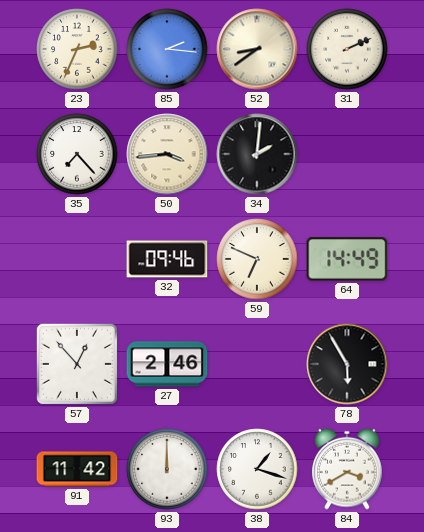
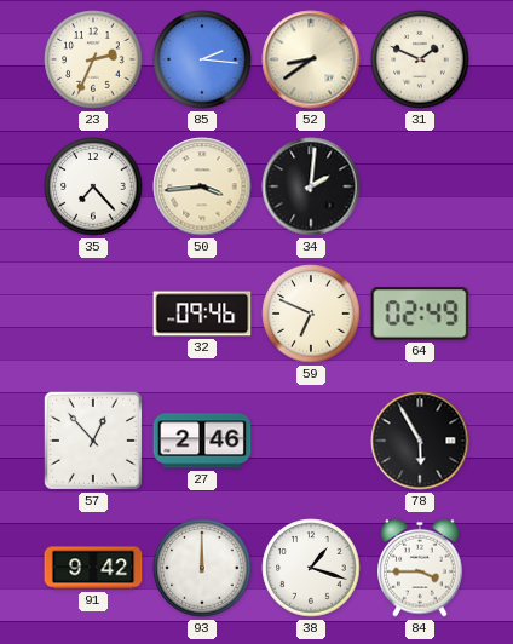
31: 2:11 -> 1:49
64: 14:49 -> 02:49
91: 11:42 -> 9:42
84: 3:40 -> 3:45
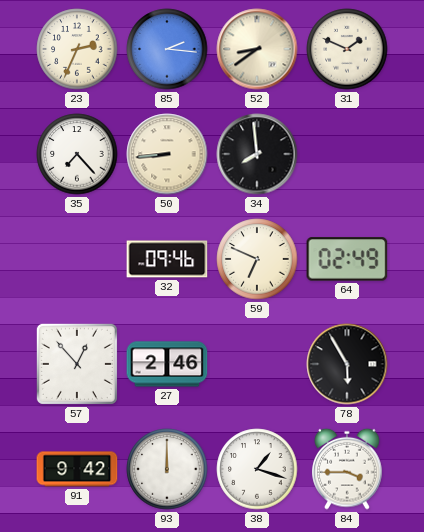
50: 3:44 -> 8:44
34: 2:01 -> 7:59
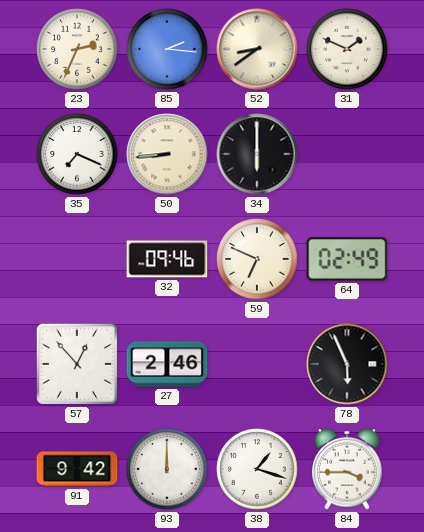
35: 7:23 -> 7:19
34: 7:59 -> 6:00
78: 5:55 -> 5:56
